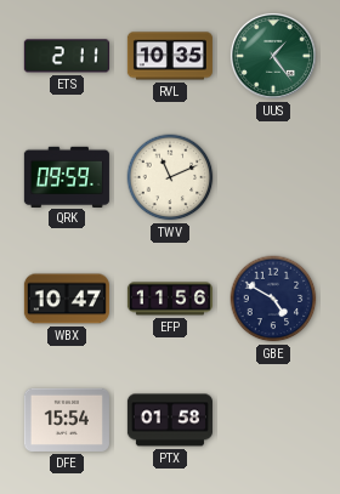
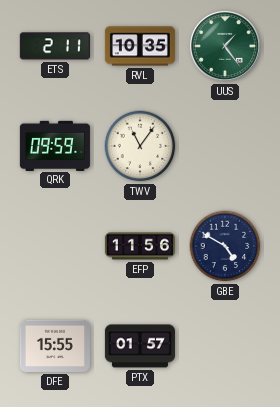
TWV: 11:11 -> 11:06
WBX: 10:47 -> none
DFE: 15:54 -> 15:55
PTX: 01:58 -> 01:57
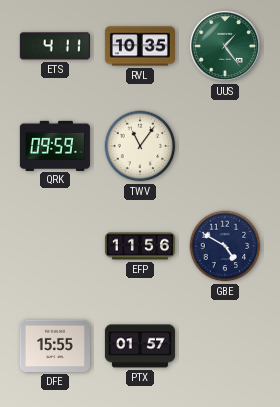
ETS: 2:11 -> 4:11
